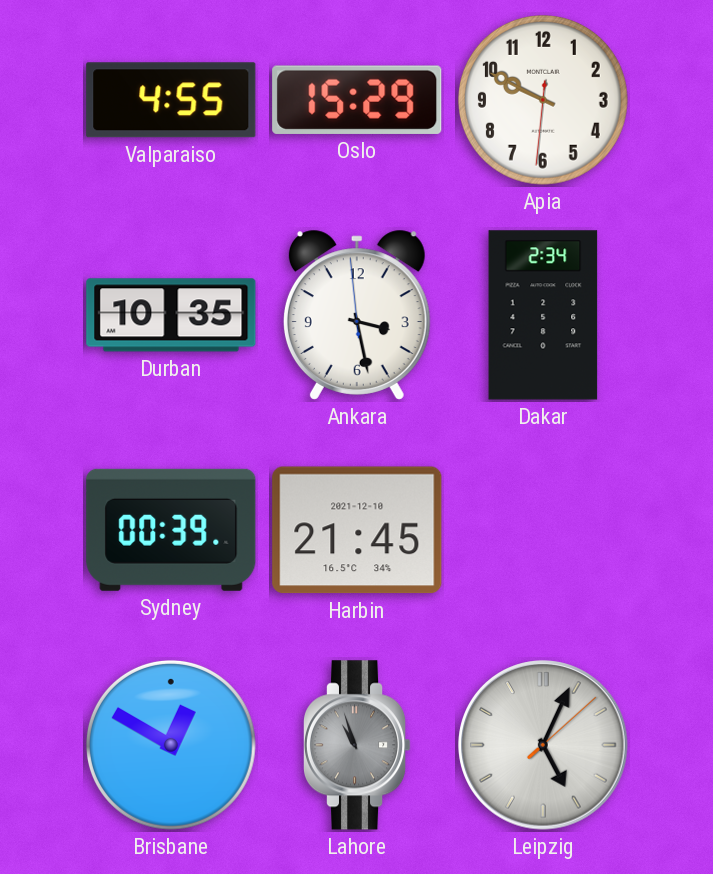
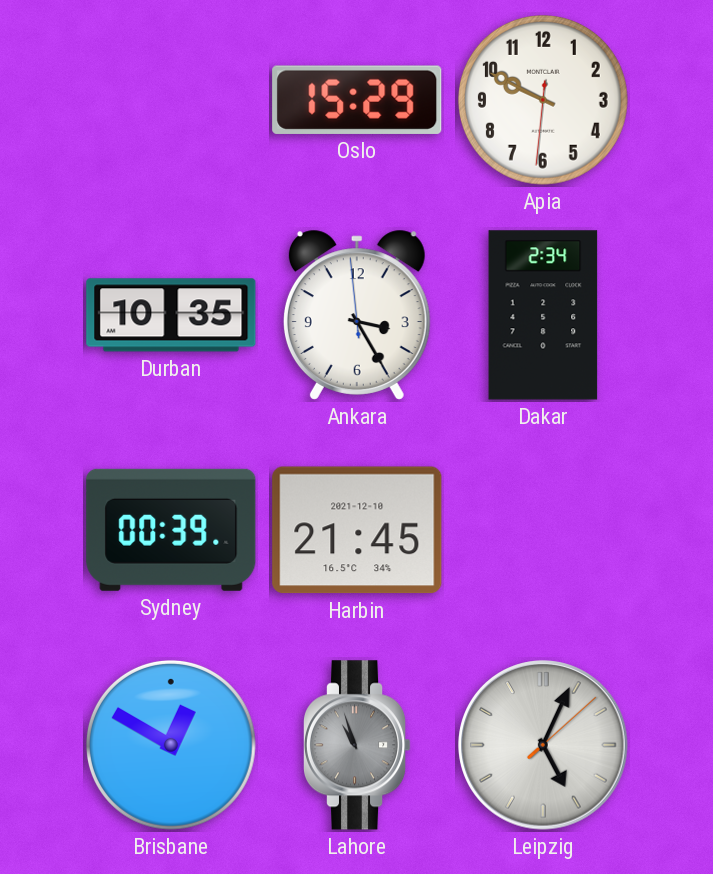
Valparaiso: 4:55 -> none
Ankara: 3:27 -> 3:24
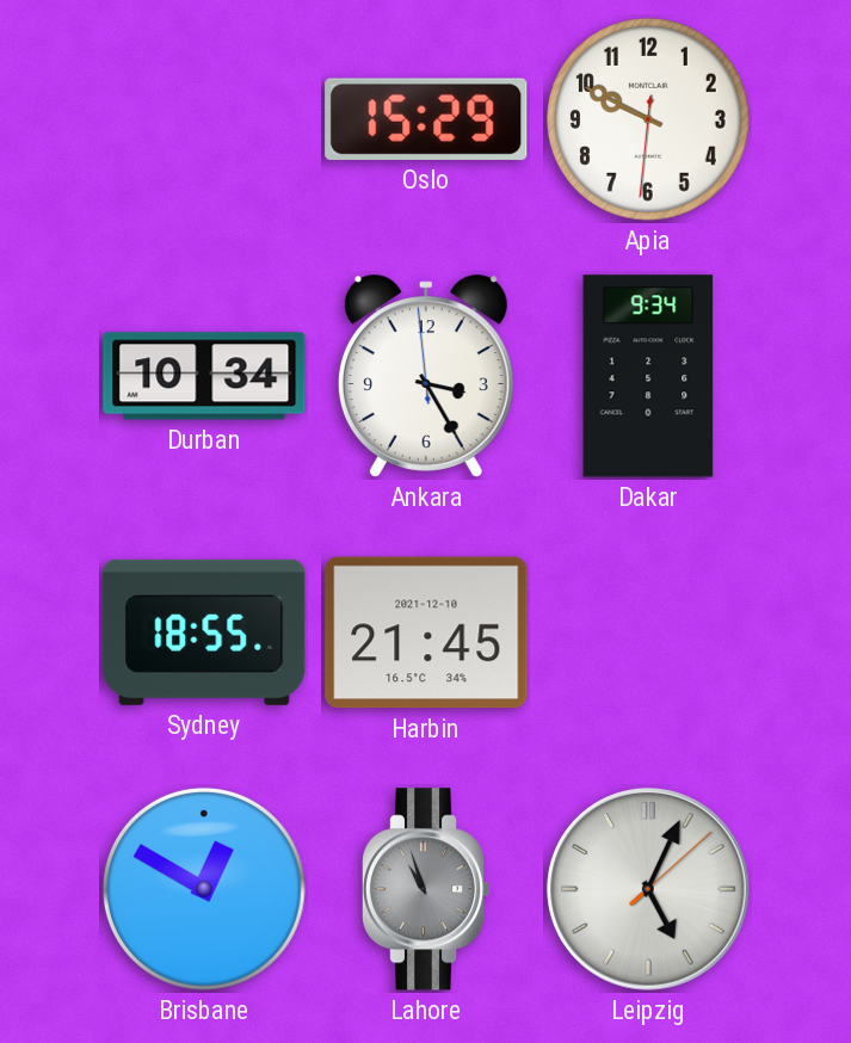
Durban: 10:35 -> 10:34
Dakar: 2:34 -> 9:34
Sydney: 00:39 -> 18:55
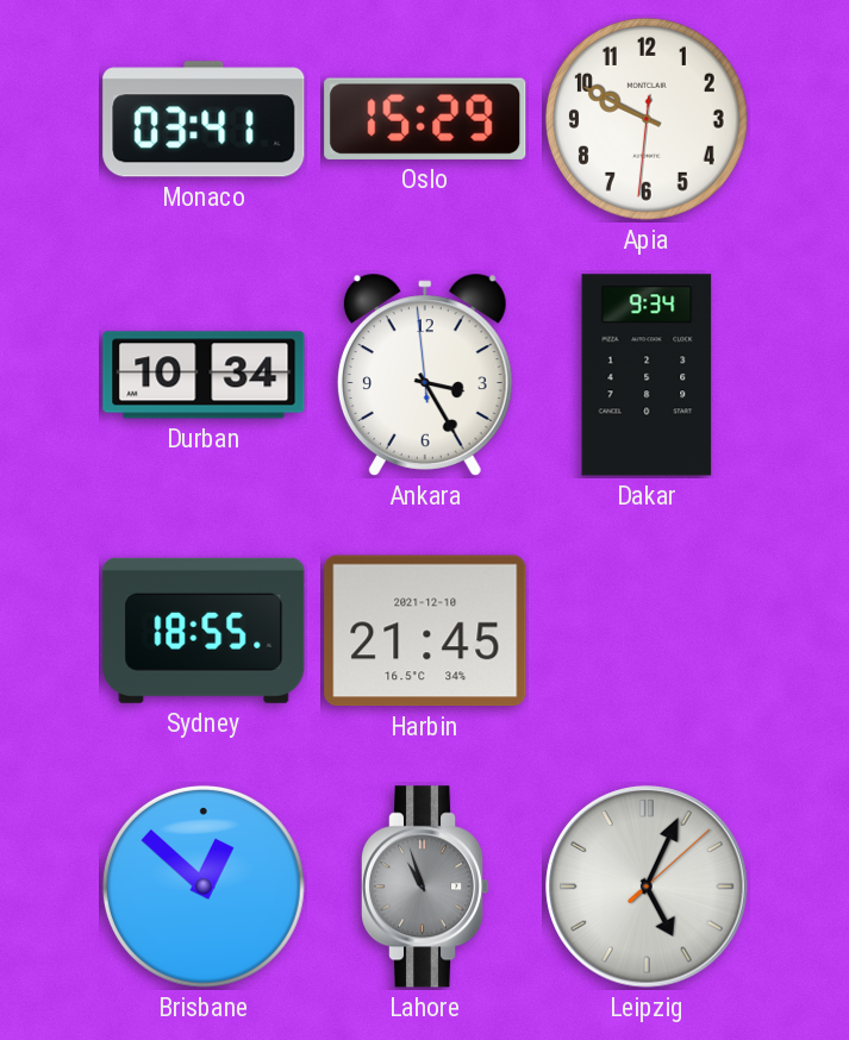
Monaco: none -> 03:41
Brisbane: 12:50 -> 12:52
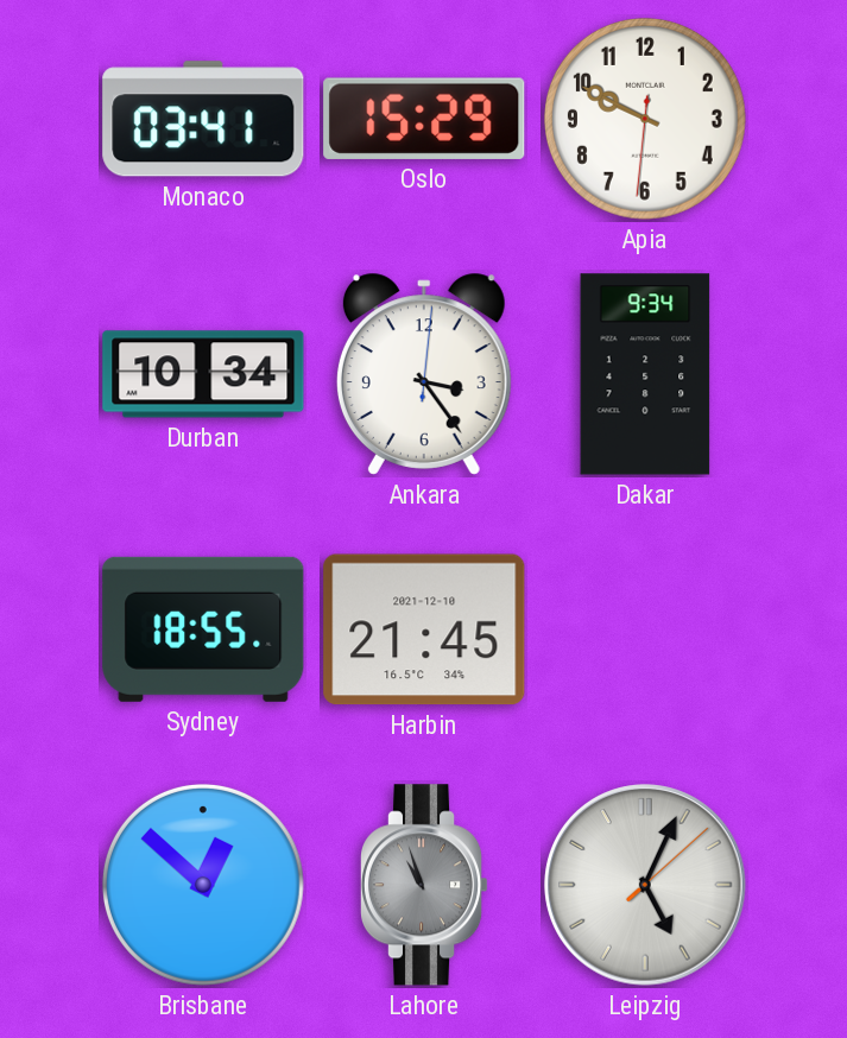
Ankara: 3:24:59 -> 3:24:01
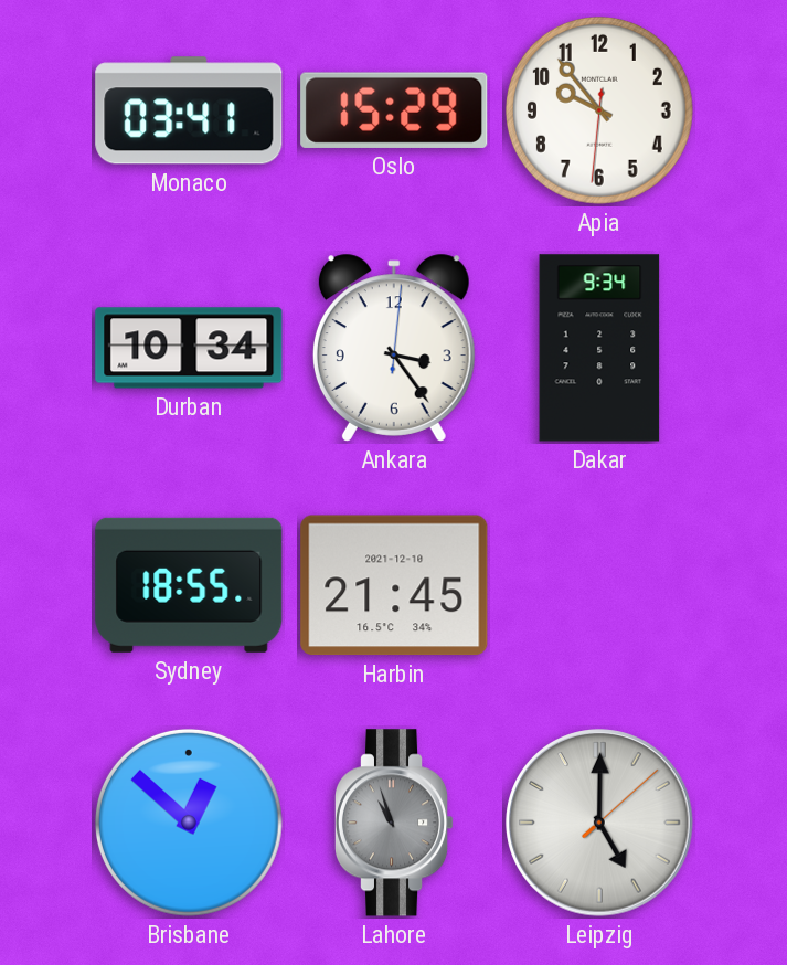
Apia: 9:49 -> 9:53
Leipzig: 5:04 -> 5:00
